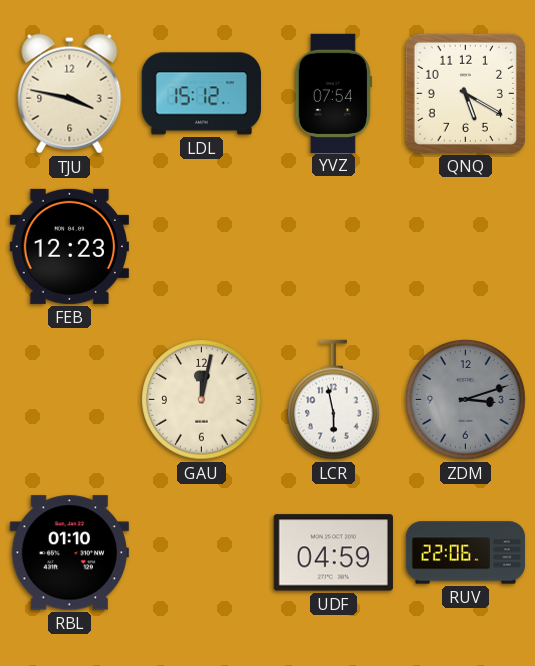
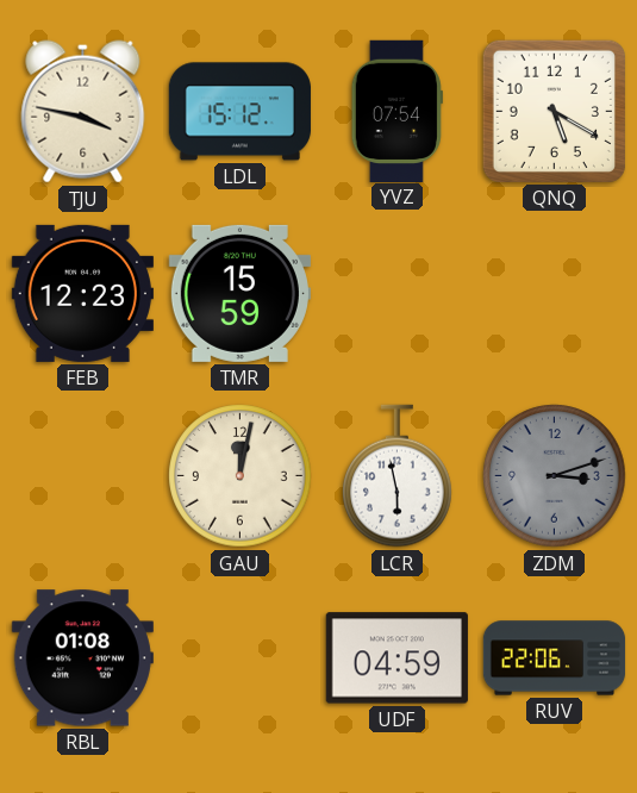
TMR: none -> 15:59
RBL: 01:10 -> 01:08
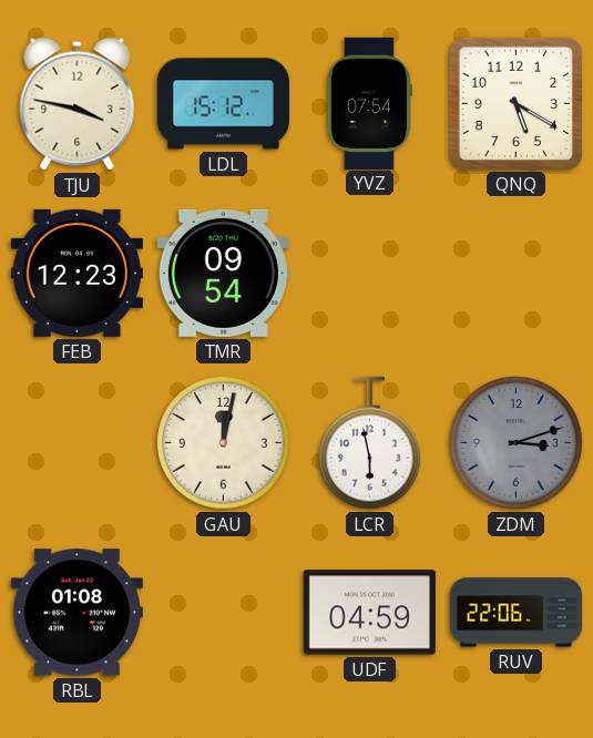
TMR: 15:59 -> 09:54
